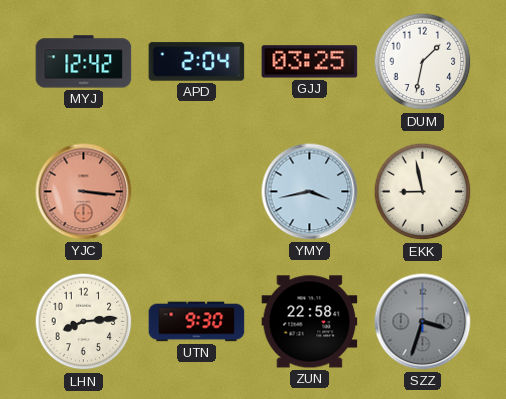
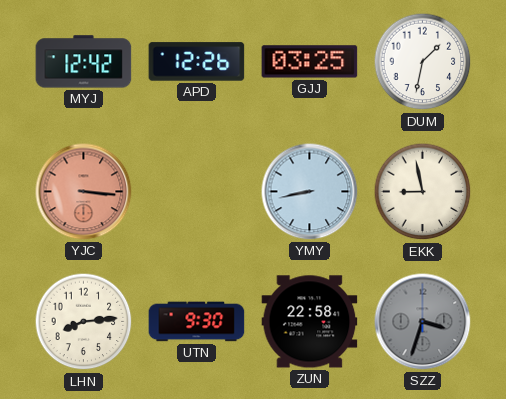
APD: 2:04 -> 12:26
YMY: 3:43 -> 8:43
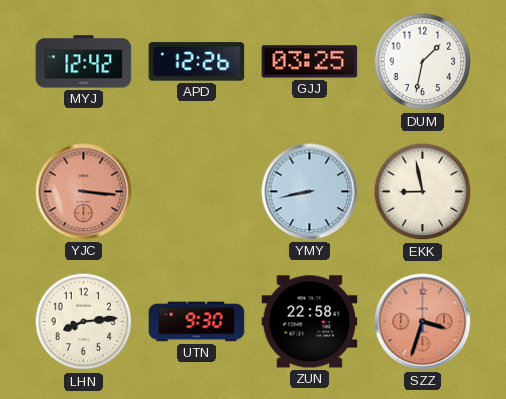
SZZ dial: grey -> salmon
